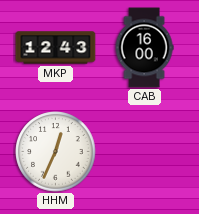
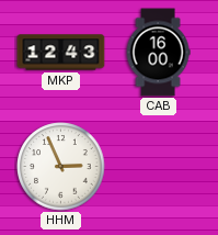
HHM: 12:34 -> 2:56
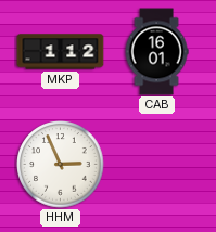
MKP: 12:43 -> 1:12
CAB: 16:00 -> 16:01
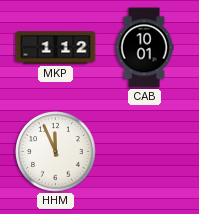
CAB: 16:01 -> 10:01
HHM: 2:56 -> 11:56
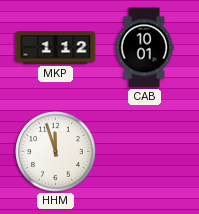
HHM: 11:56 -> 11:57
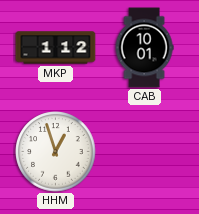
HHM: 11:57 -> 12:57
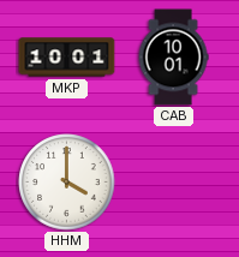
MKP: 1:12 -> 10:01
HHM: 12:57 -> 4:00
